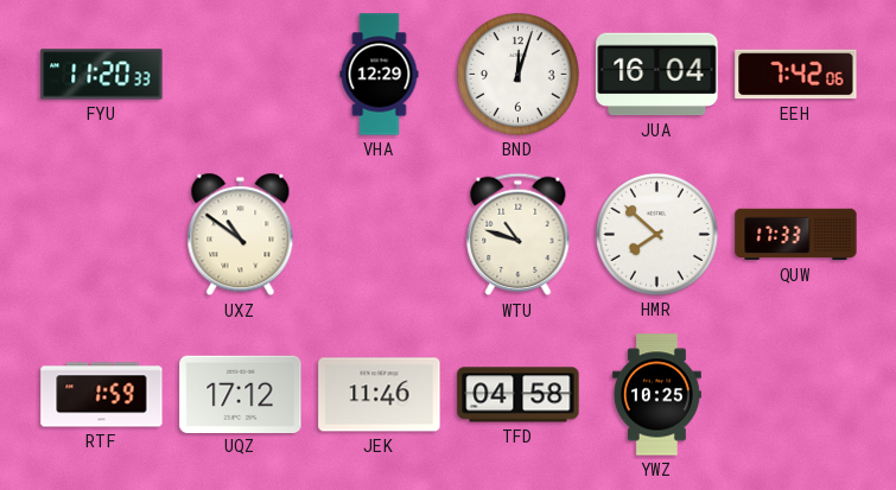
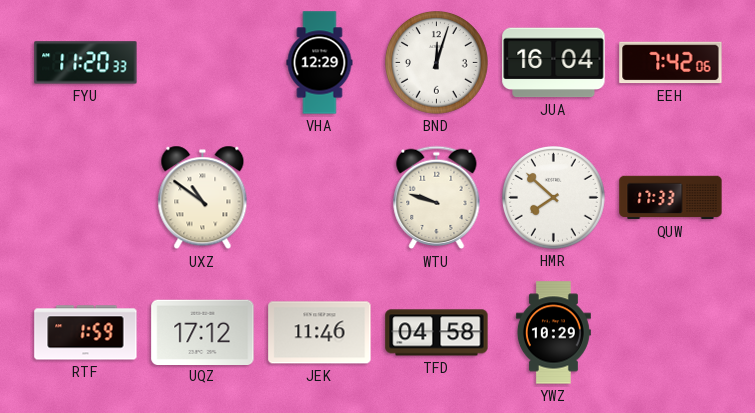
WTU: 10:48 -> 9:48
YWZ: 10:25 -> 10:29
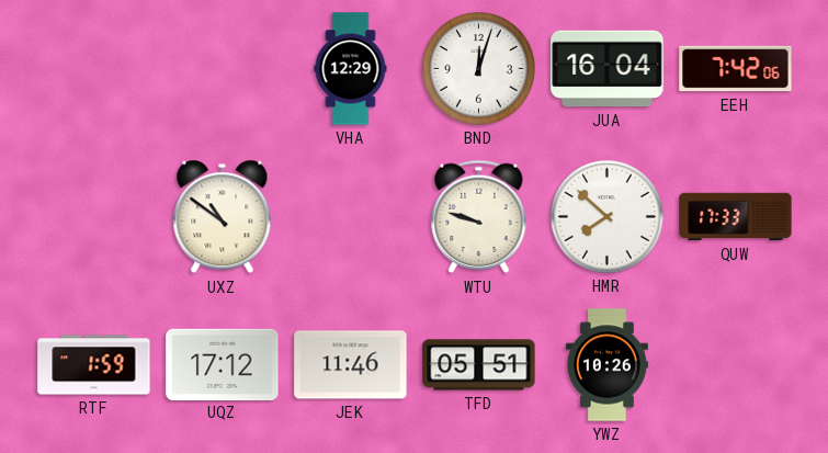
FYU: 11:20 -> none
TFD: 04:58 -> 05:51
YWZ: 10:29 -> 10:26
